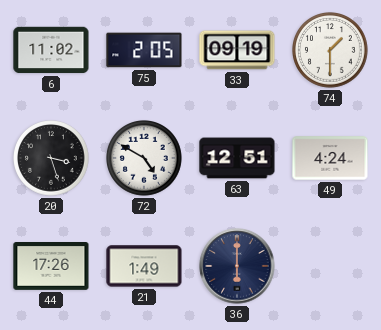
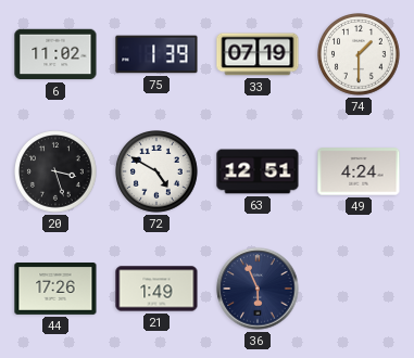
75: 2:05 -> 1:39
33: 09:19 -> 07:19
36: 6:00 -> 5:56
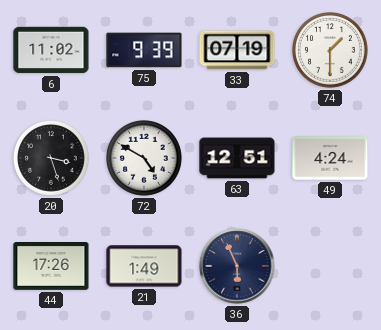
75: 1:39 -> 9:39
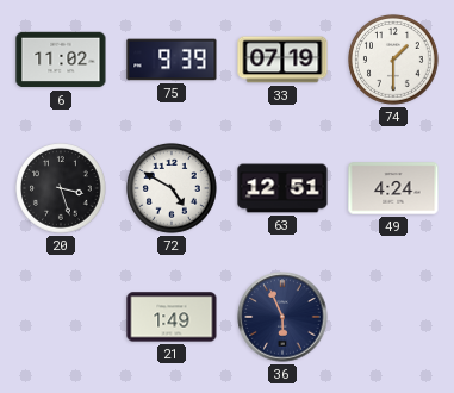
44: 17:26 -> none
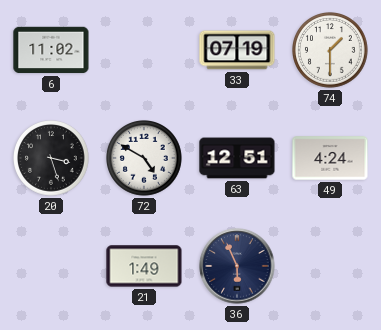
75: 9:39 -> none
